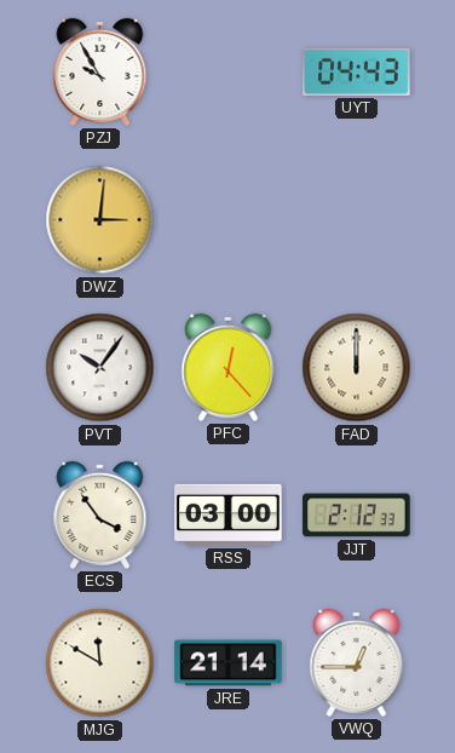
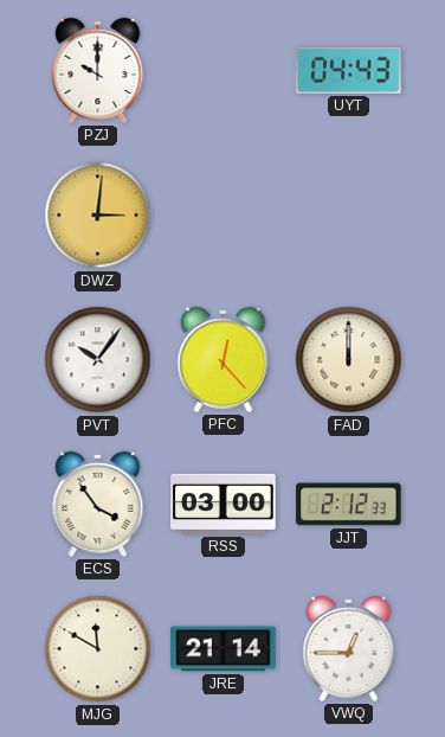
PZJ: 9:55 -> 10:00
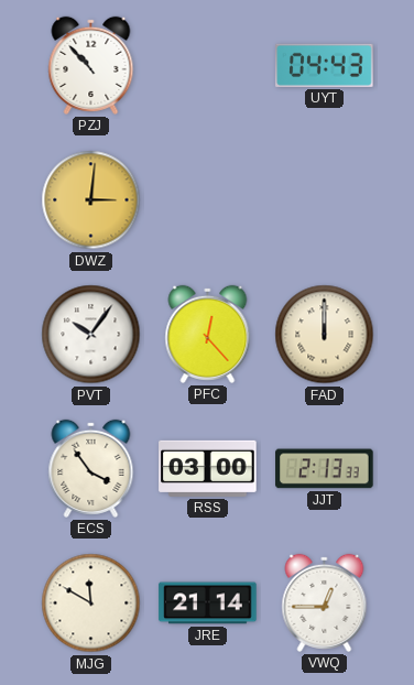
PZJ: 10:00 -> 10:53
JJT: 2:12 -> 2:13
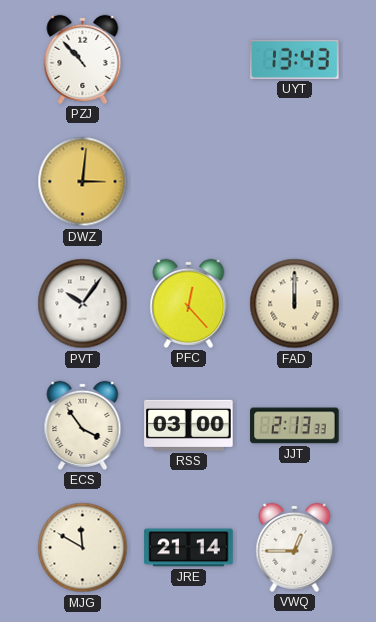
UYT: 04:43 -> 13:43
